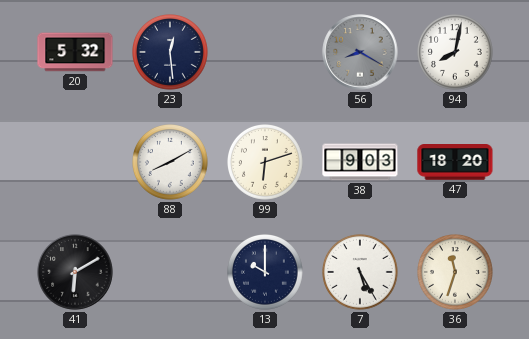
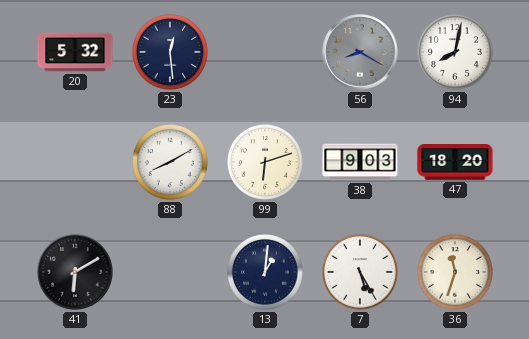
13: 10:00 -> 1:01
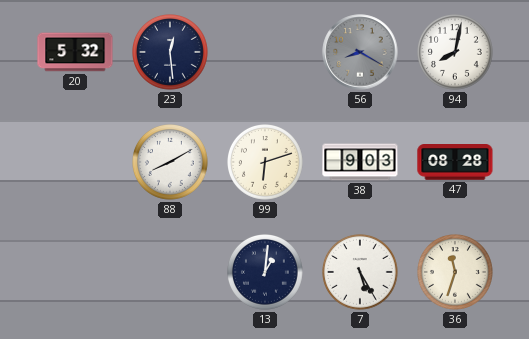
47: 18:20 -> 08:28
41: 6:10 -> none
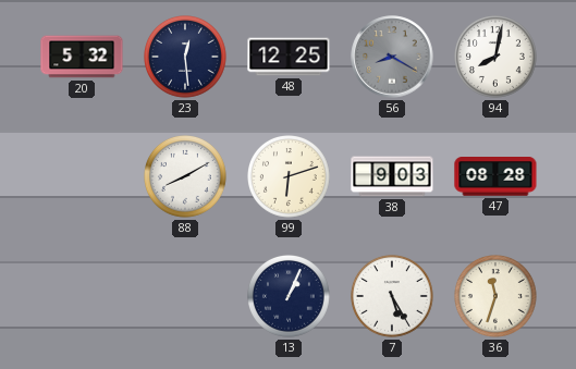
48: none -> 12:25
13: 1:01 -> 1:04
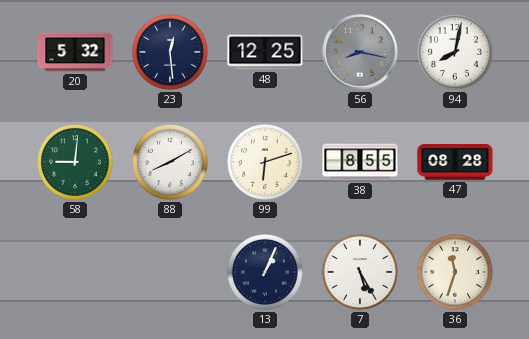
56: 8:20 -> 8:17
58: none -> 9:01
38: 9:03 -> 8:55
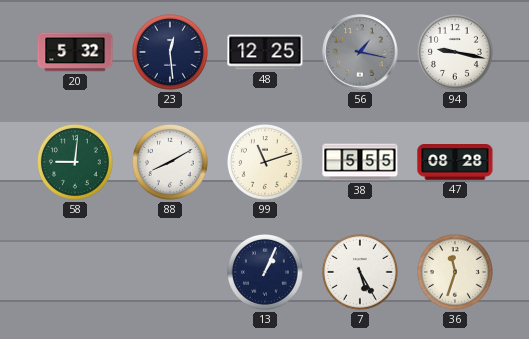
56: 8:17 -> 1:17
94: 8:02 -> 9:17
99: 6:12 -> 11:12
38: 8:55 -> 5:55
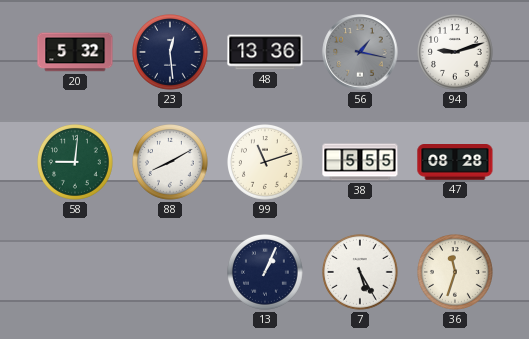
48: 12:25 -> 13:36
94: 9:17 -> 9:12
